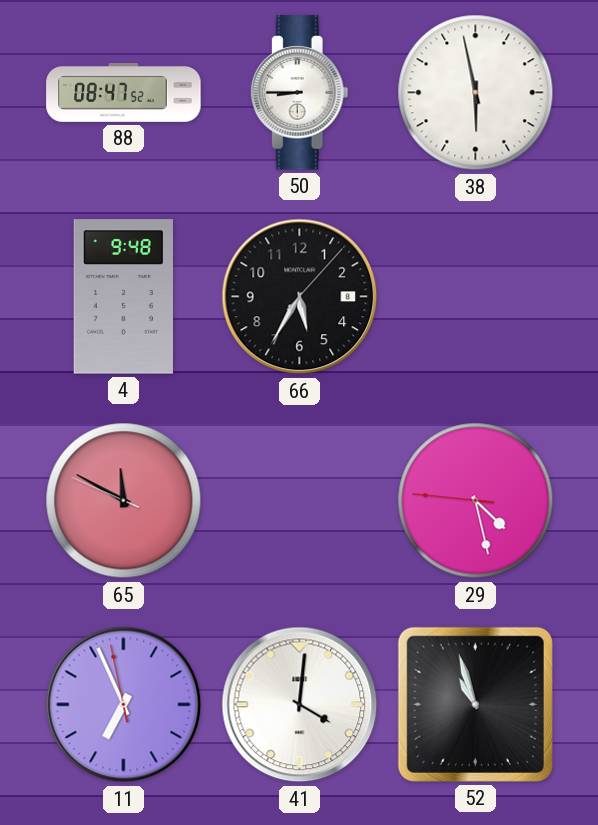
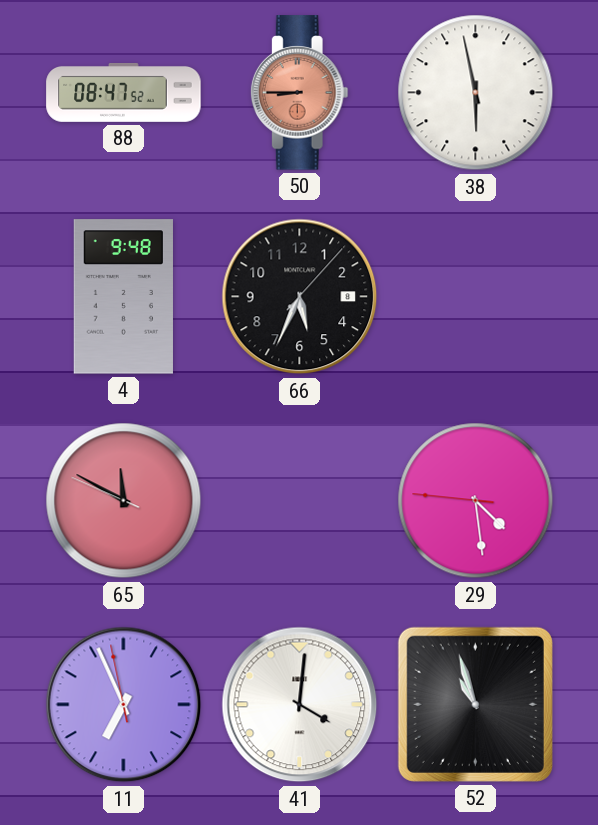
50 dial: white -> salmon
66: 5:35 -> 5:34
29: 4:27 -> 4:28
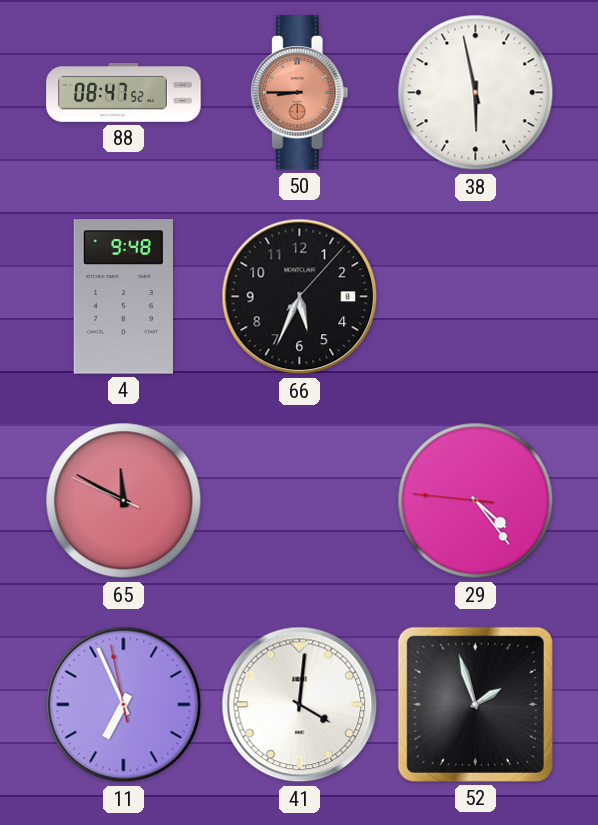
29: 4:28 -> 4:23
52: 10:57 -> 1:57
